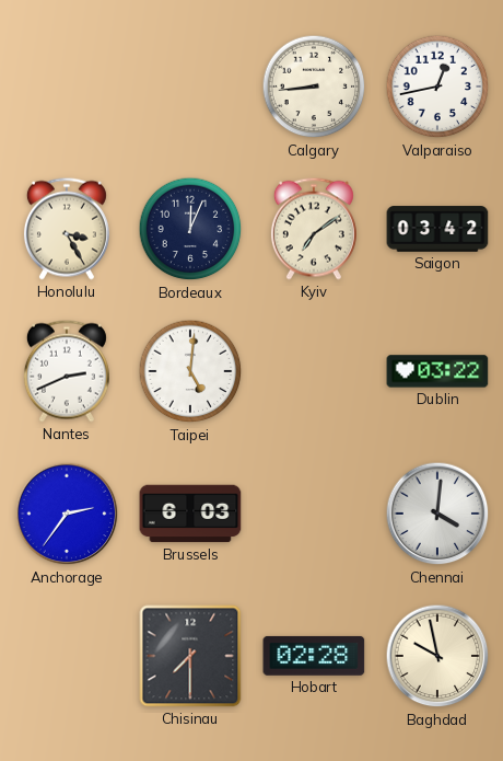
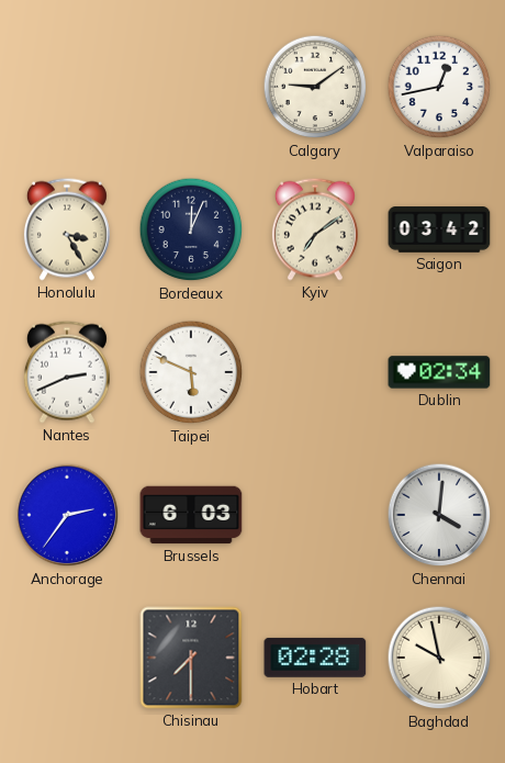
Calgary: 8:44 -> 9:09
Taipei: 5:01 -> 5:49
Dublin: 03:22 -> 02:34
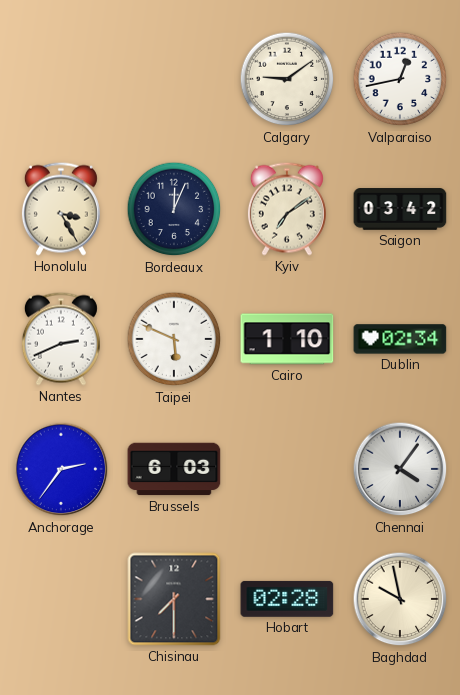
Cairo: none -> 1:10
Chennai: 4:01 -> 4:06
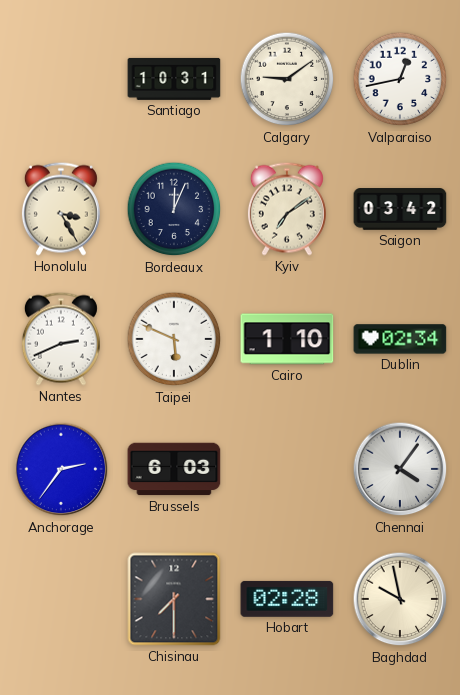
Santiago: none -> 10:31
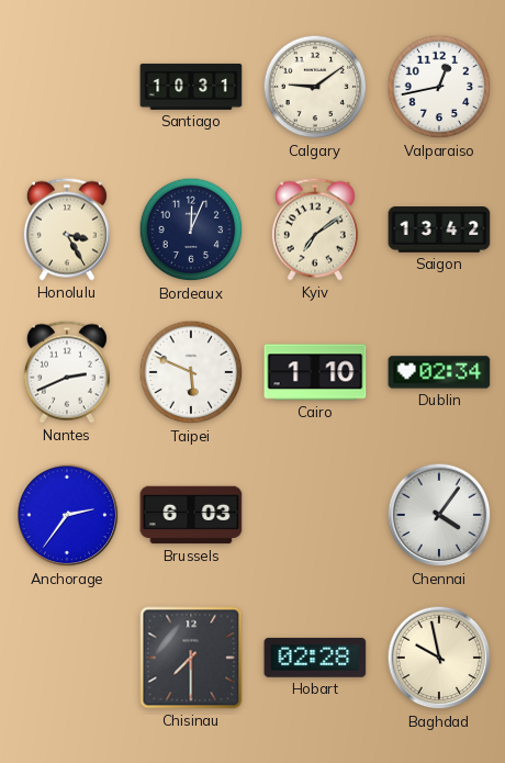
Saigon: 03:42 -> 13:42
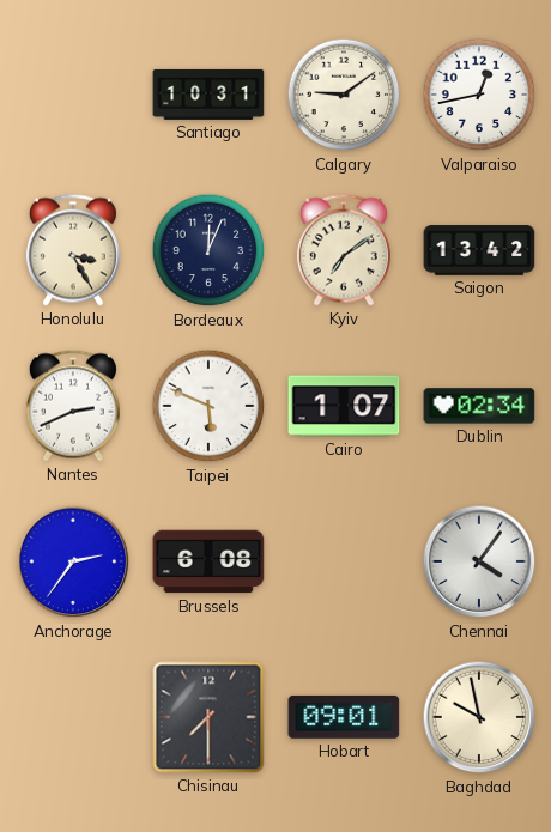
Cairo: 1:10 -> 1:07
Brussels: 6:03 -> 6:08
Hobart: 02:28 -> 09:01
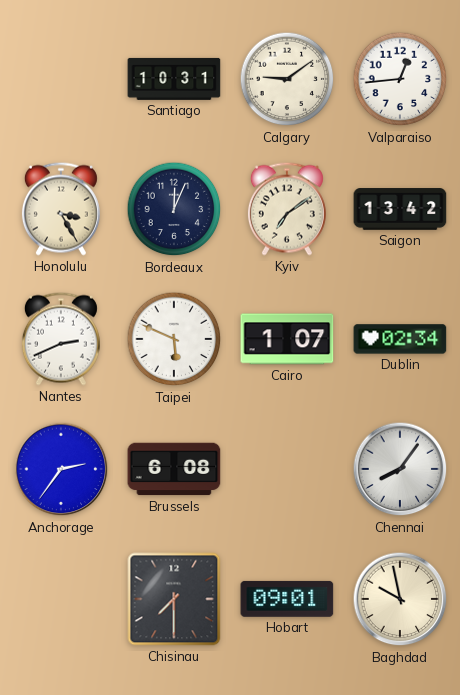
Valparaiso: 12:43 -> 12:44
Chennai: 4:06 -> 8:06
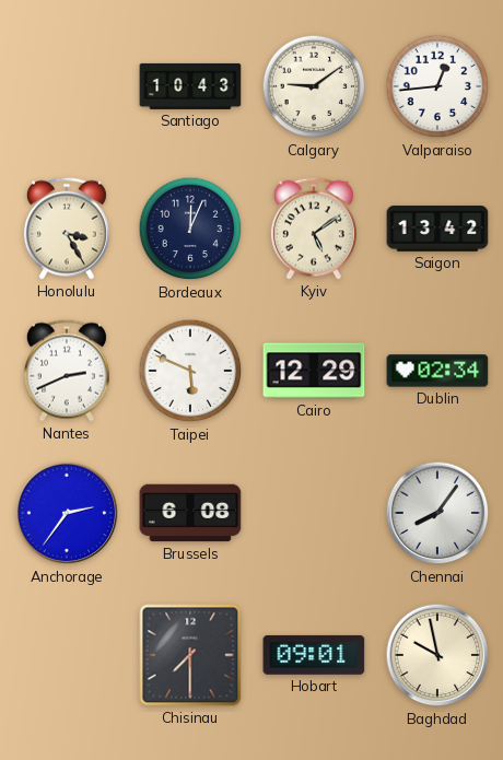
Santiago: 10:31 -> 10:43
Kyiv: 7:09 -> 5:09
Cairo: 1:07 -> 12:29
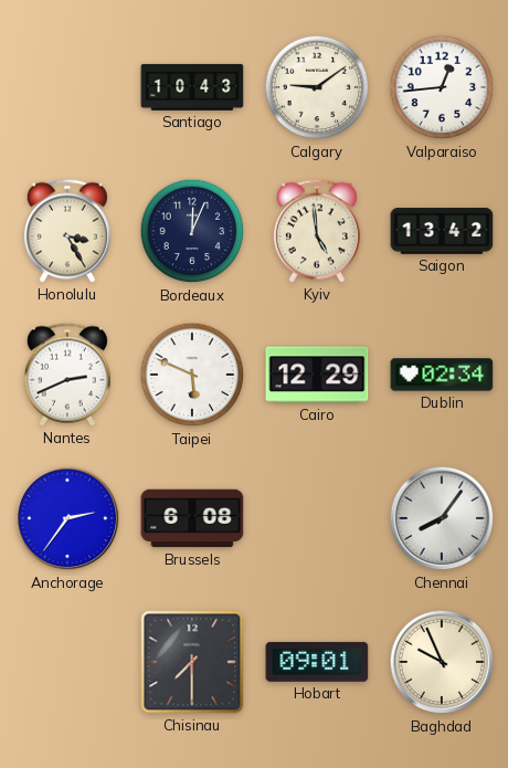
Kyiv: 5:09 -> 4:59
Baghdad: 9:58 -> 9:56
